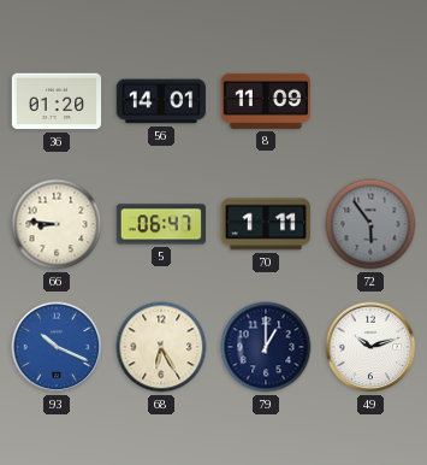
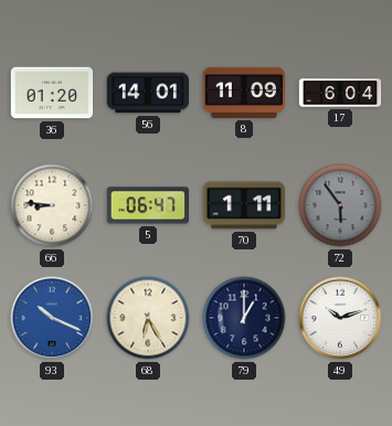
17: none -> 6:04
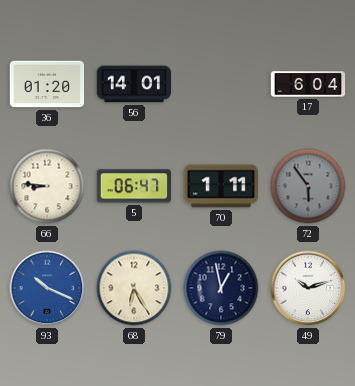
8: 11:09 -> none
79: 1:00 -> 12:58
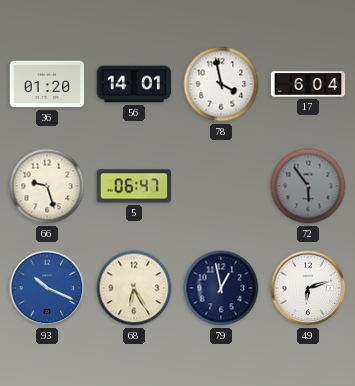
78: none -> 3:58
66: 8:46 -> 9:27
70: 1:11 -> none
49: 10:12 -> 6:12
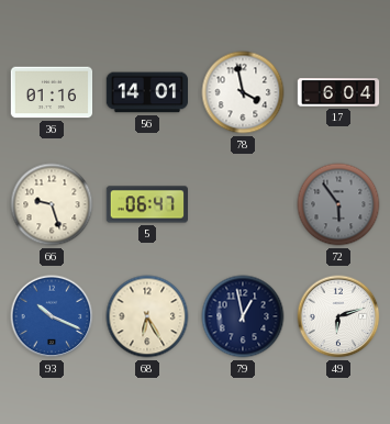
36: 01:20 -> 01:16
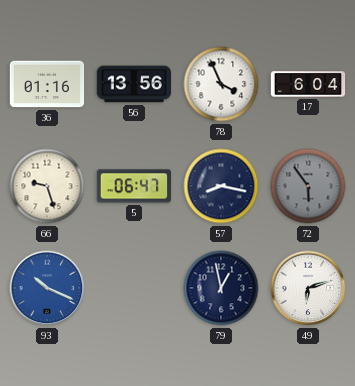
56: 14:01 -> 13:56
78: 3:58 -> 3:56
57: none -> 8:17
68: 6:25 -> none
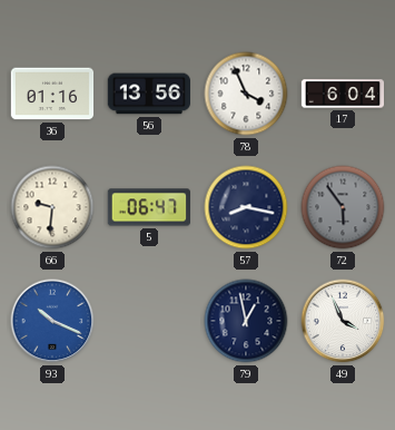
66: 9:27 -> 9:31
49: 6:12 -> 3:56
